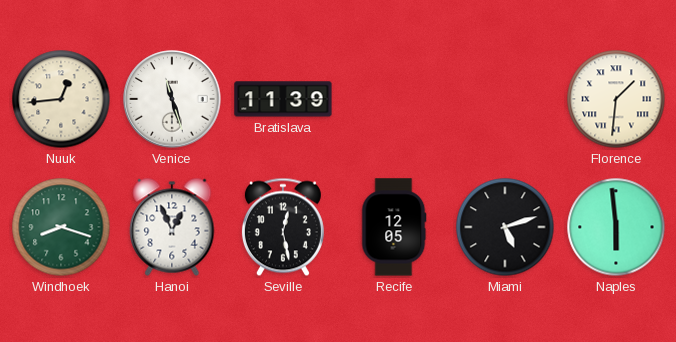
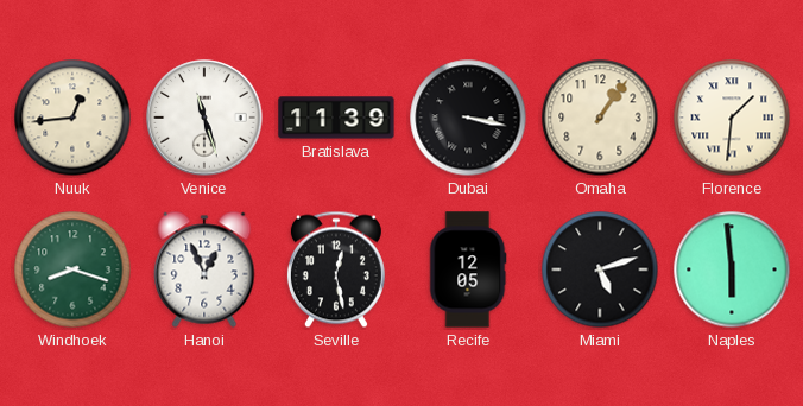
Dubai: none -> 3:17
Omaha: none -> 1:06
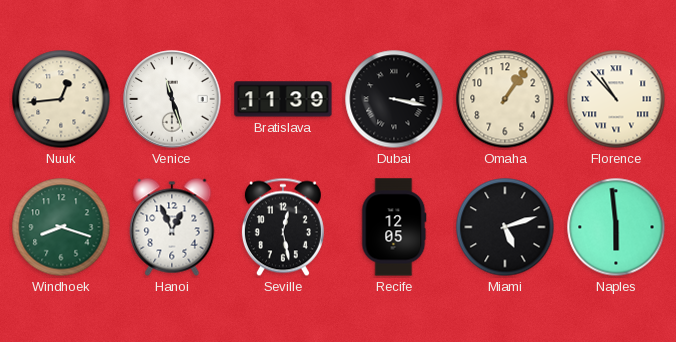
Florence: 1:31 -> 10:53
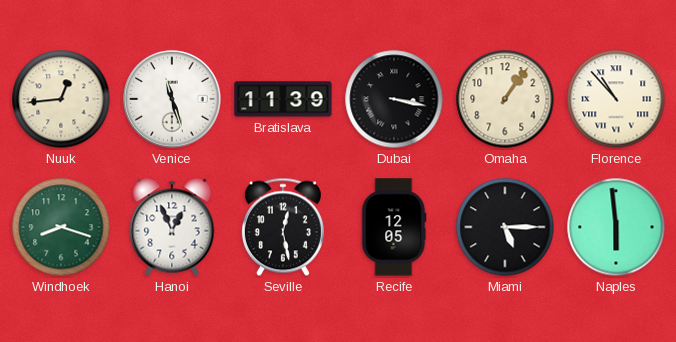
Miami: 5:12 -> 5:15
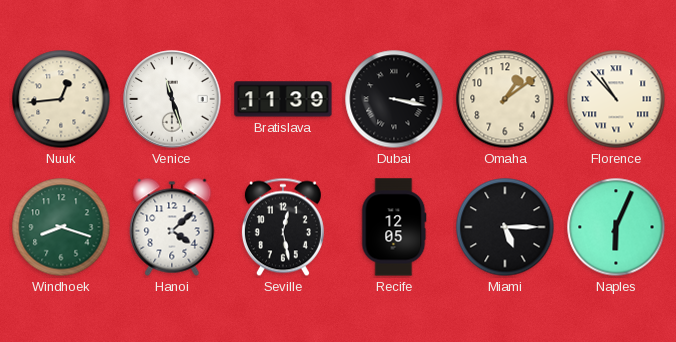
Omaha: 1:06 -> 1:09
Hanoi: 12:56 -> 4:08
Naples: 5:59 -> 6:04
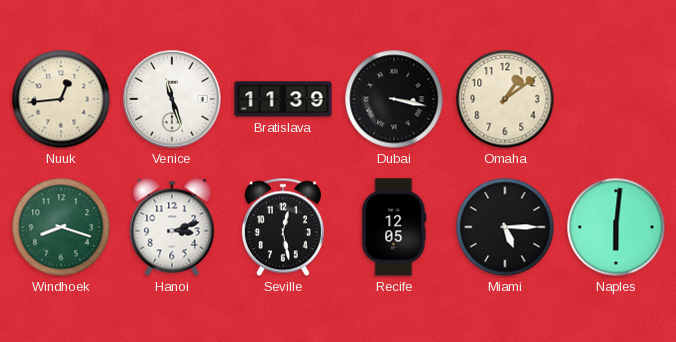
Florence: 10:53 -> none
Hanoi: 4:08 -> 3:12
Naples: 6:04 -> 6:01
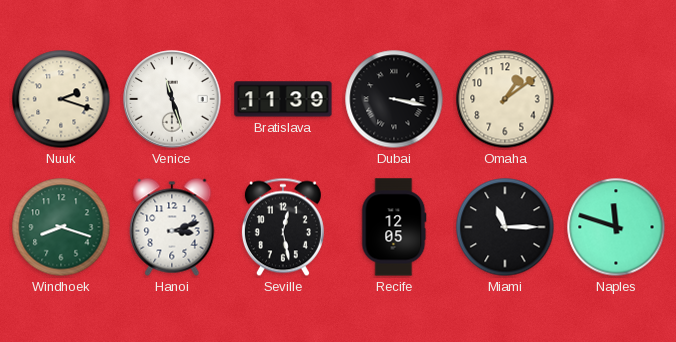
Nuuk: 12:44 -> 2:18
Miami: 5:15 -> 11:15
Naples: 6:01 -> 11:48
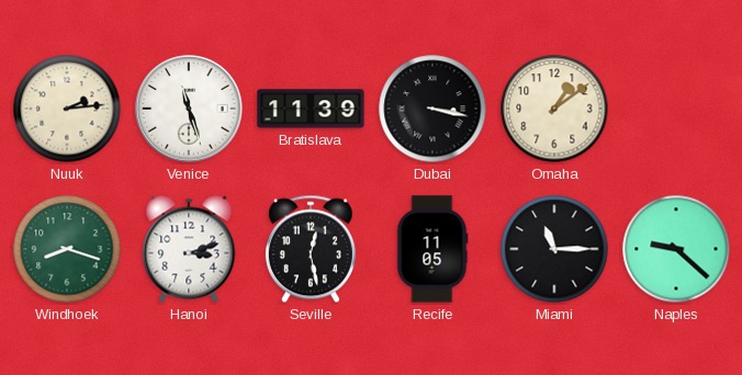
Nuuk: 2:18 -> 2:14
Recife: 12:05 -> 11:05
Naples: 11:48 -> 9:22
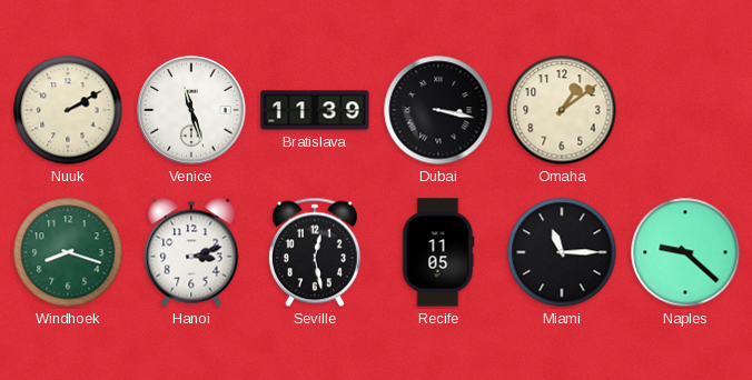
Nuuk: 2:14 -> 2:10
